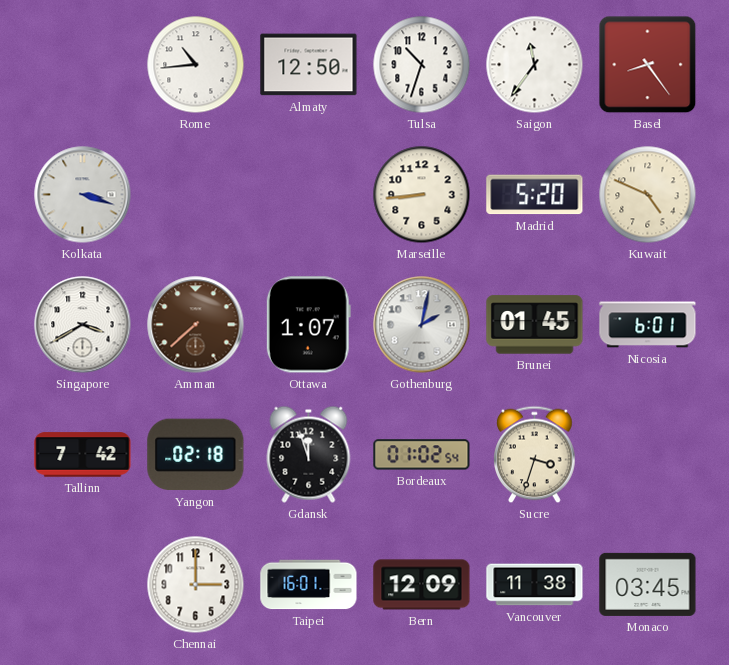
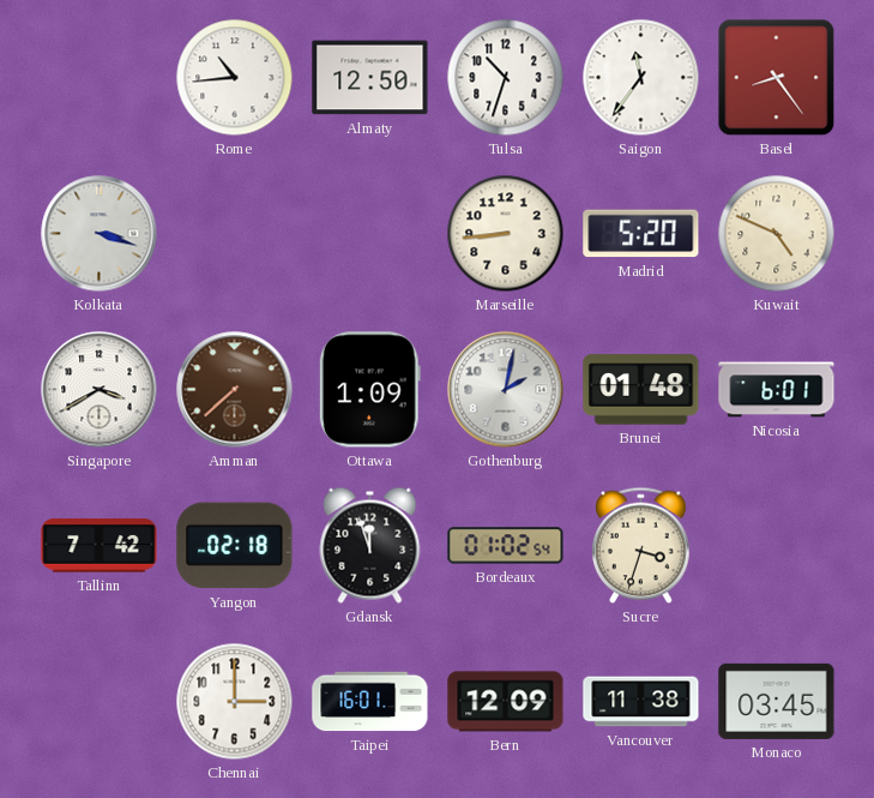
Ottawa: 1:07 -> 1:09
Brunei: 01:45 -> 01:48
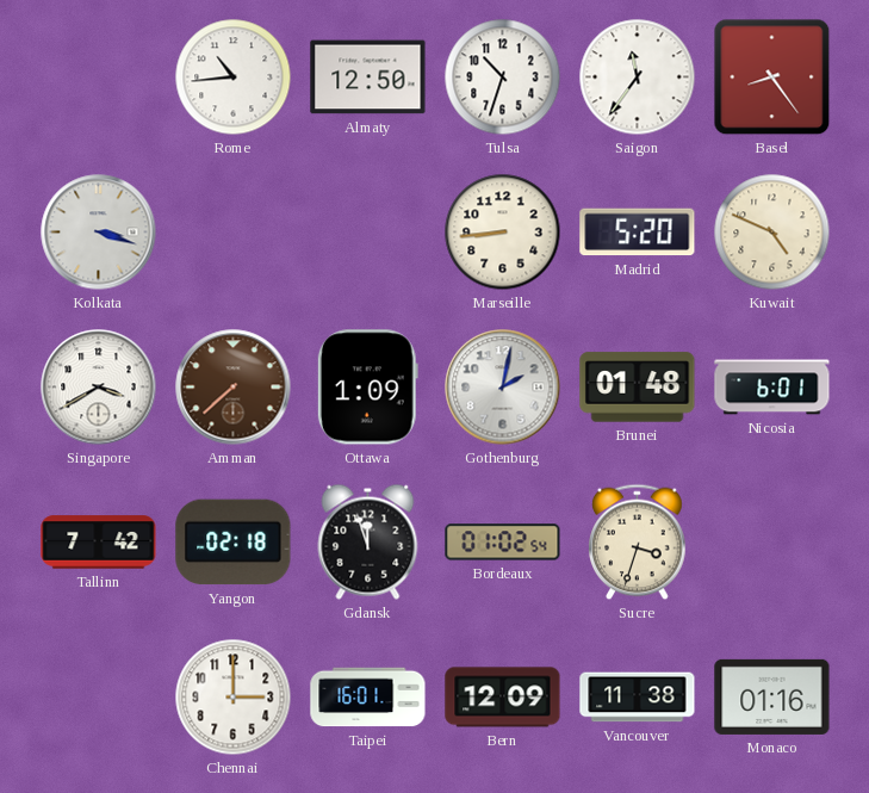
Monaco: 03:45 -> 01:16
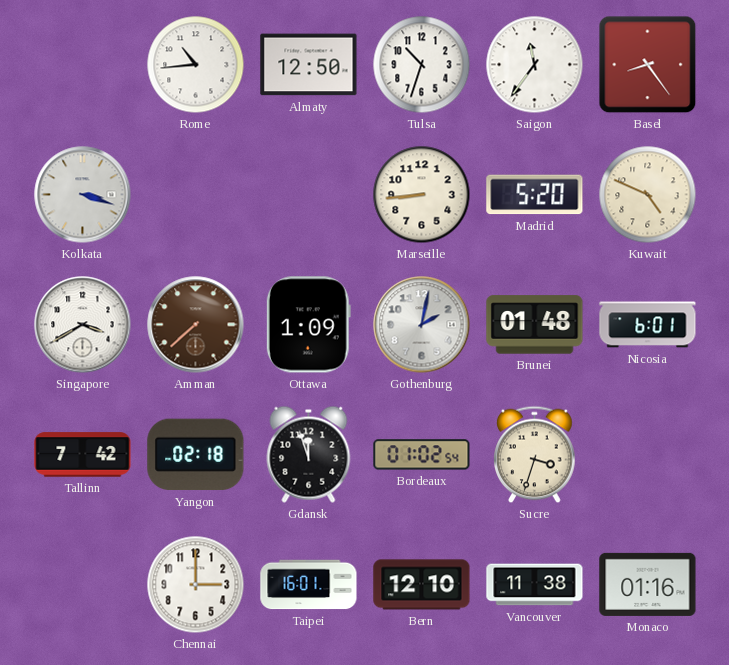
Bern: 12:09 -> 12:10
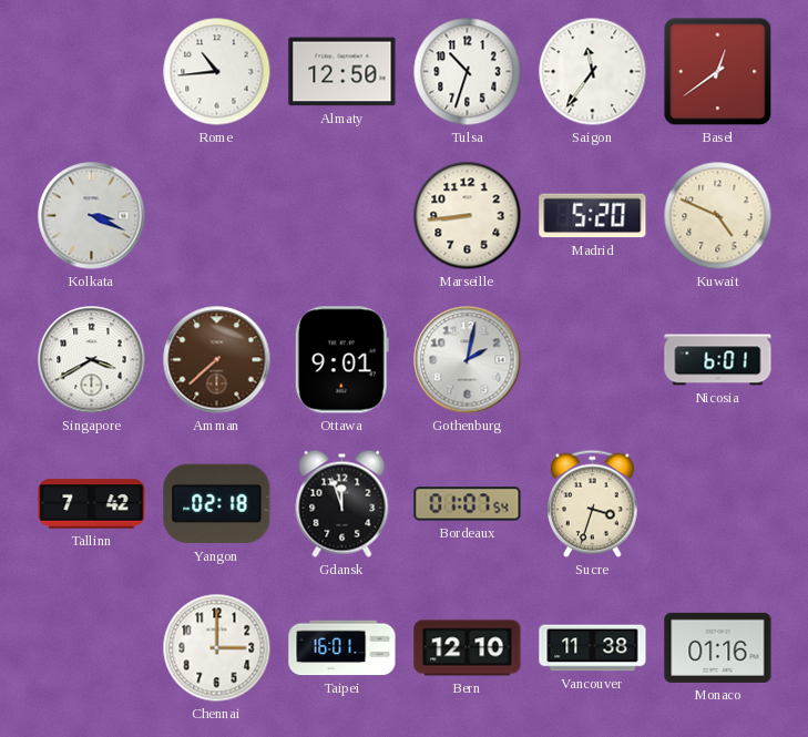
Basel: 8:24 -> 12:39
Kolkata: 3:18 -> 3:19
Ottawa: 1:09 -> 9:01
Brunei: 01:48 -> none
Bordeaux: 01:02 -> 01:07
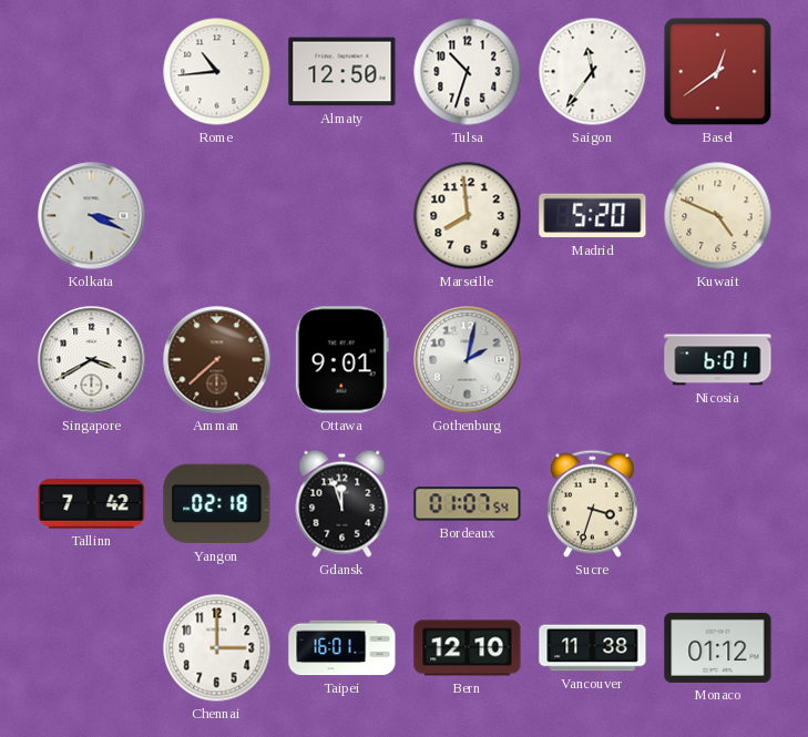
Marseille: 8:44 -> 7:59
Monaco: 01:16 -> 01:12
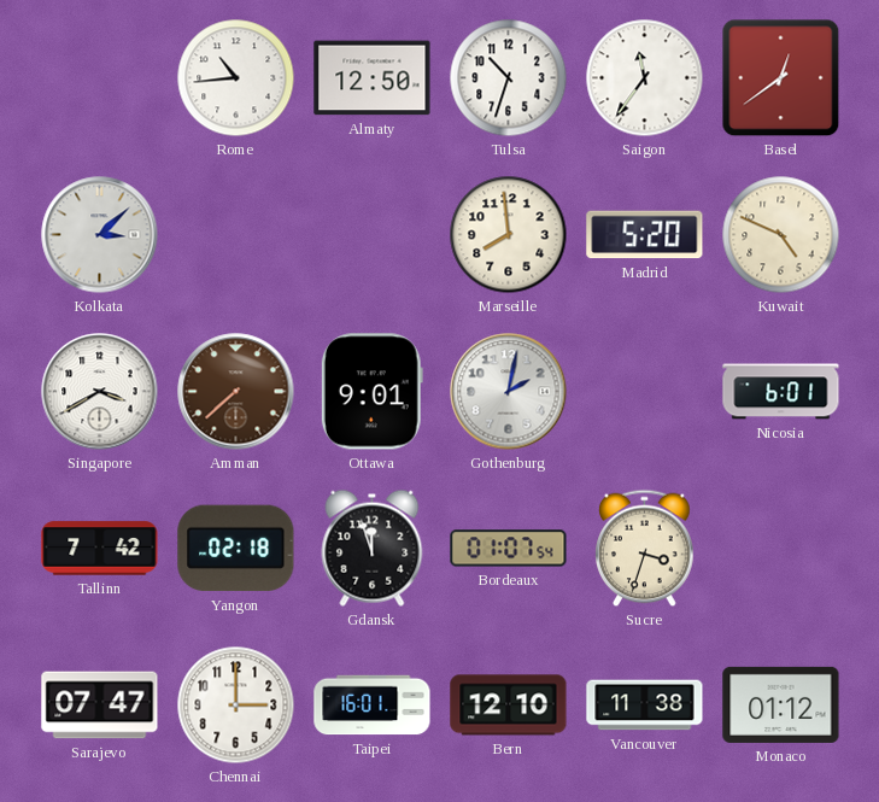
Kolkata: 3:19 -> 3:08
Sarajevo: none -> 07:47
